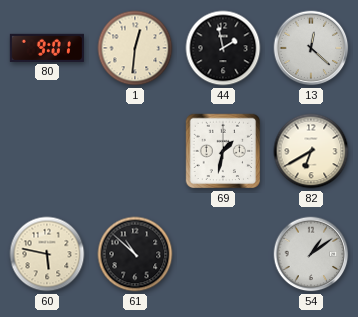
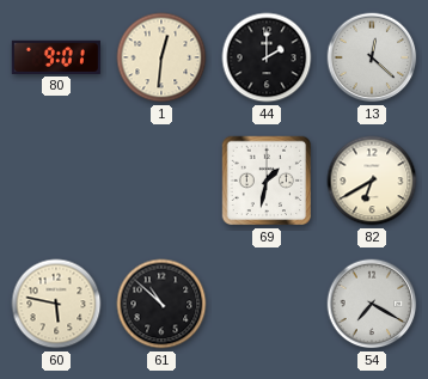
44: 1:58 -> 2:00
54: 1:09 -> 7:20
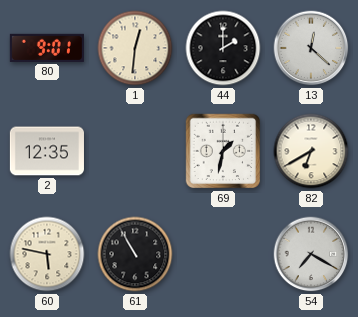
2: none -> 12:35
61: 10:52 -> 10:55
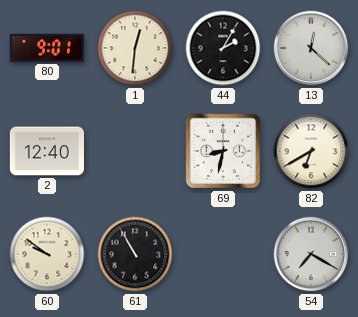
44: 2:00 -> 2:05
2: 12:35 -> 12:40
69: 1:32 -> 8:32
60: 5:47 -> 9:51
